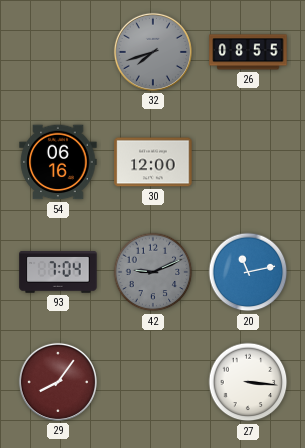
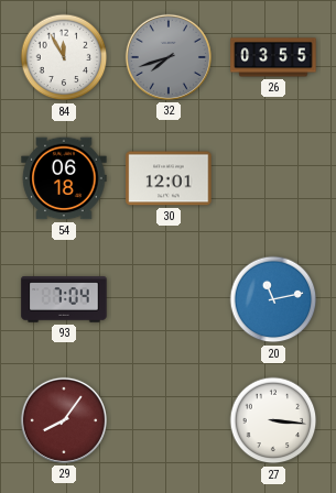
84: none -> 11:55
26: 08:55 -> 03:55
54: 06:16 -> 06:18
30: 12:00 -> 12:01
42: 9:11 -> none
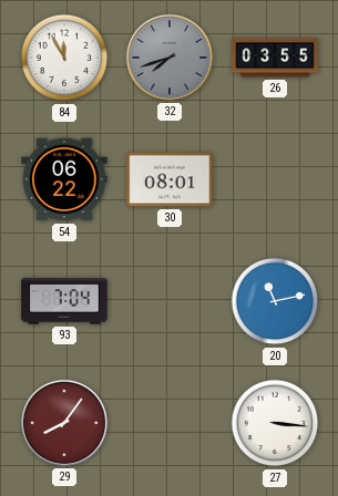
54: 06:18 -> 06:22
30: 12:01 -> 08:01
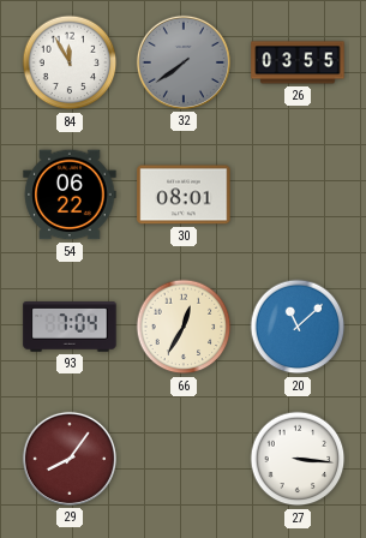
32: 7:42 -> 7:39
66: none -> 12:35
20: 11:13 -> 11:08
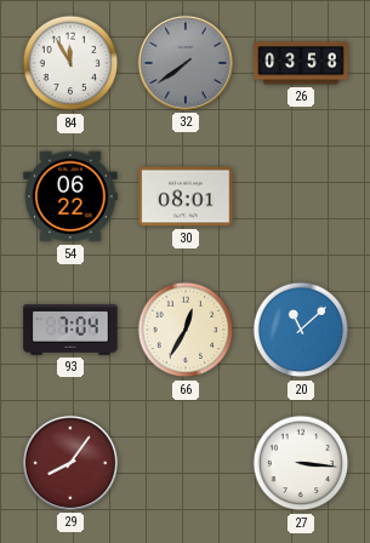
26: 03:55 -> 03:58
